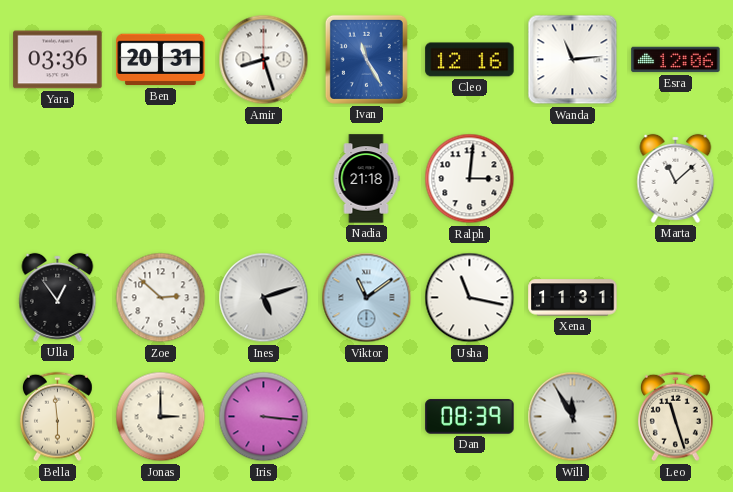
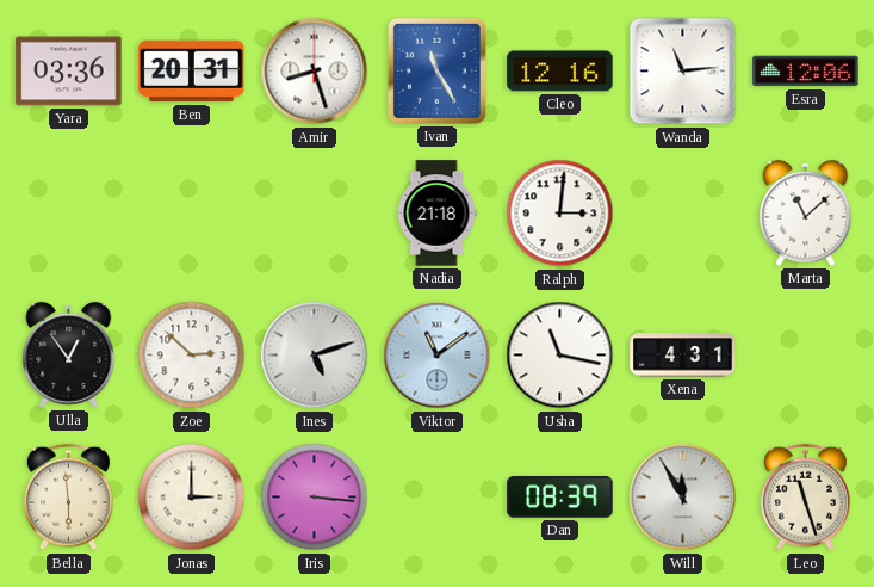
Xena: 11:31 -> 4:31
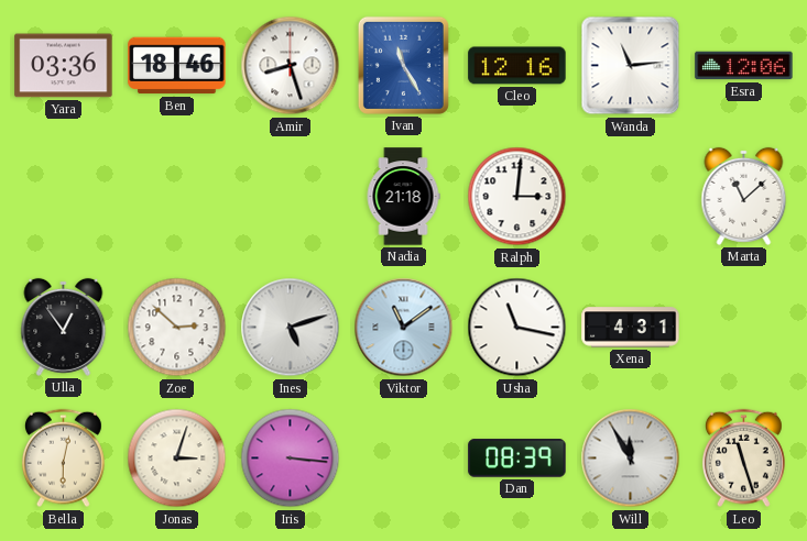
Ben: 20:31 -> 18:46
Bella: 5:59 -> 6:02
Jonas: 3:00 -> 3:03
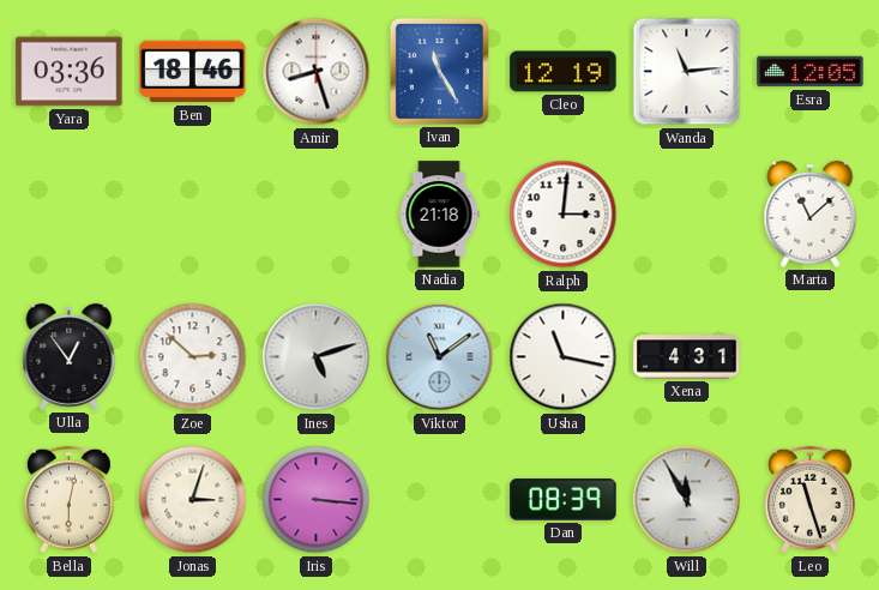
Cleo: 12:16 -> 12:19
Esra: 12:06 -> 12:05
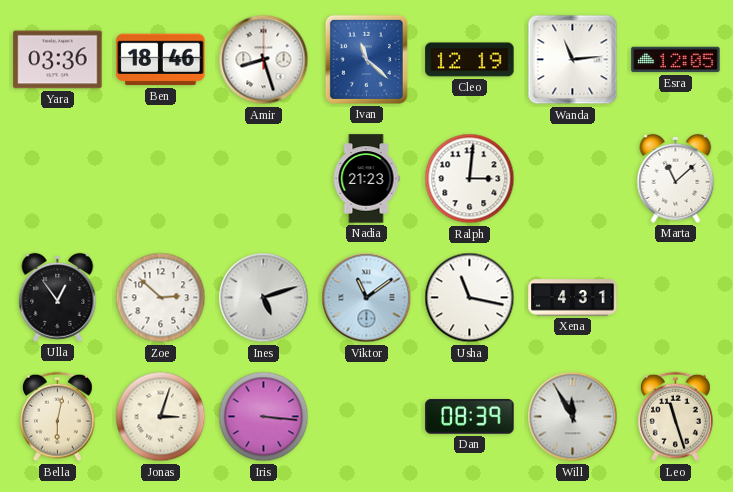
Ivan: 11:25 -> 11:22
Nadia: 21:18 -> 21:23
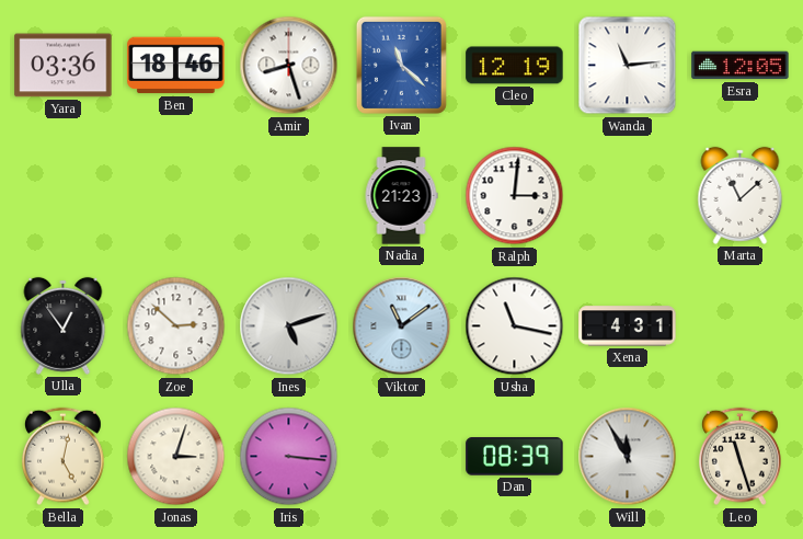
Bella: 6:02 -> 5:02
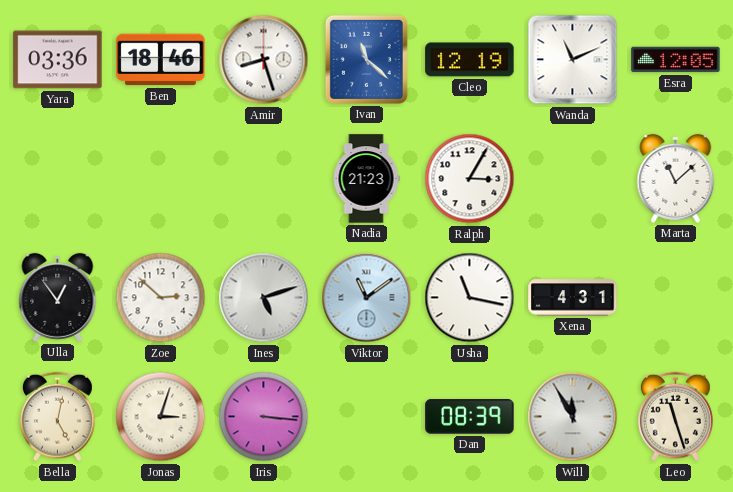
Wanda: 11:14 -> 11:11
Ralph: 3:01 -> 3:05
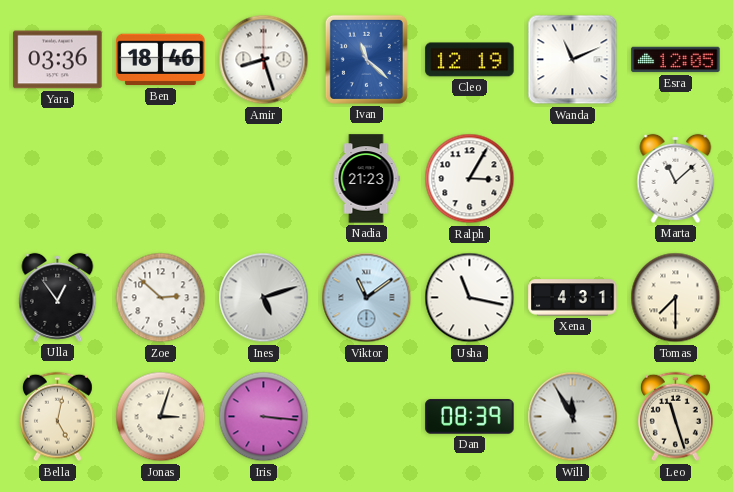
Tomas: none -> 7:30
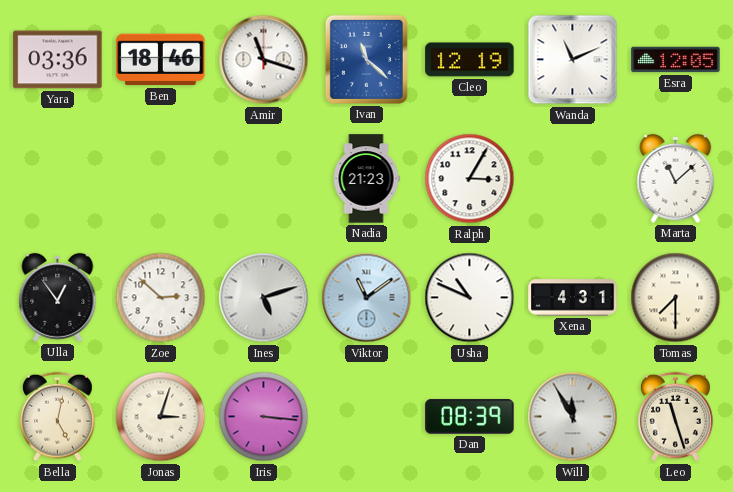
Amir: 8:27 -> 11:18
Usha: 11:17 -> 10:49
